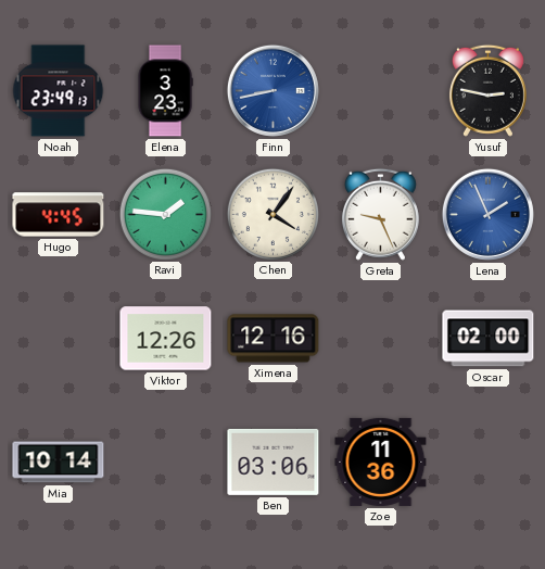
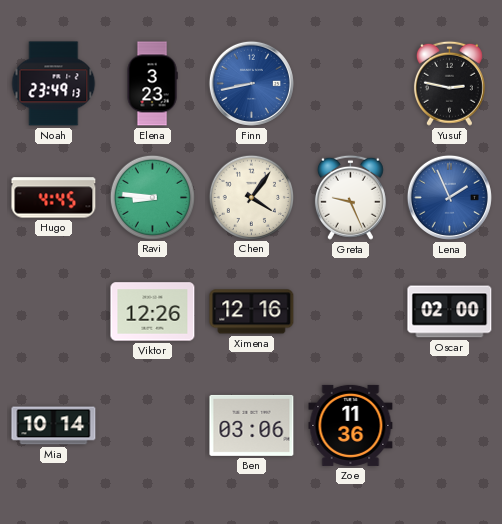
Ravi: 1:46 -> 8:46
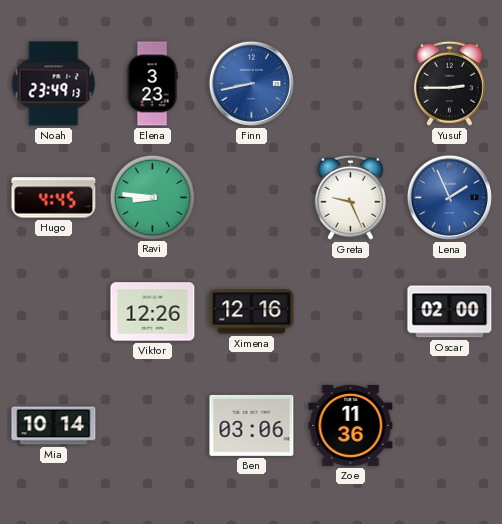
Yusuf: 2:47 -> 2:45
Chen: 4:06 -> none
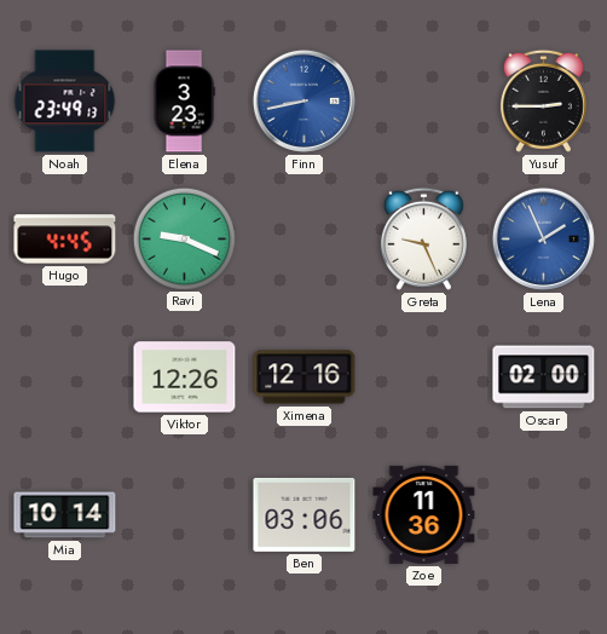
Ravi: 8:46 -> 9:19
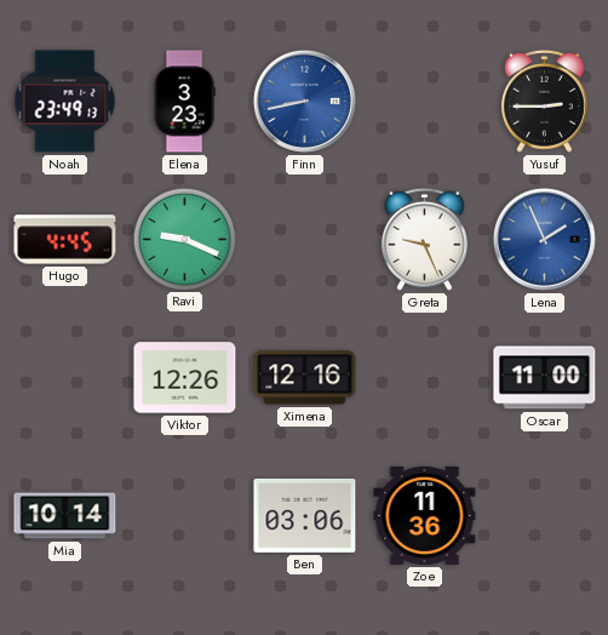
Oscar: 02:00 -> 11:00
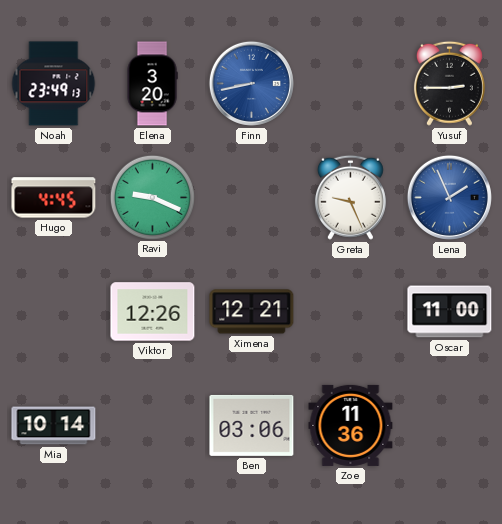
Elena: 3:23 -> 3:20
Ximena: 12:16 -> 12:21
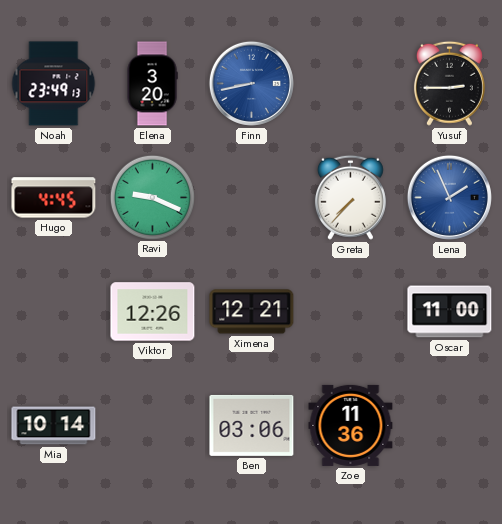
Greta: 9:26 -> 7:37
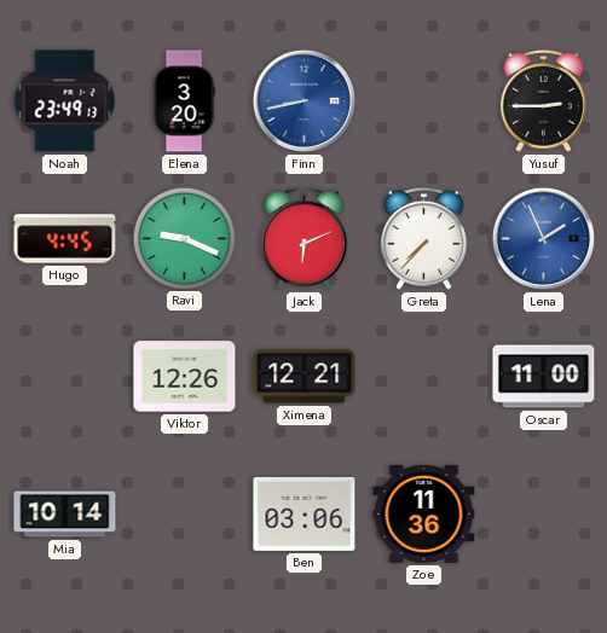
Jack: none -> 6:11
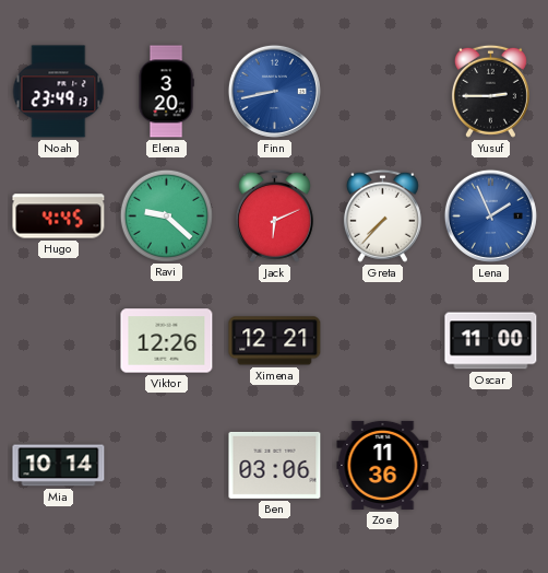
Ravi: 9:19 -> 9:22
